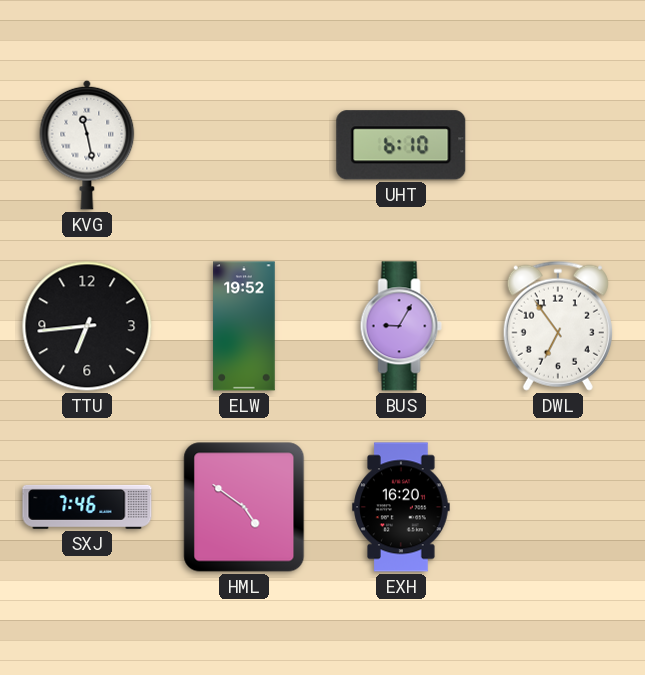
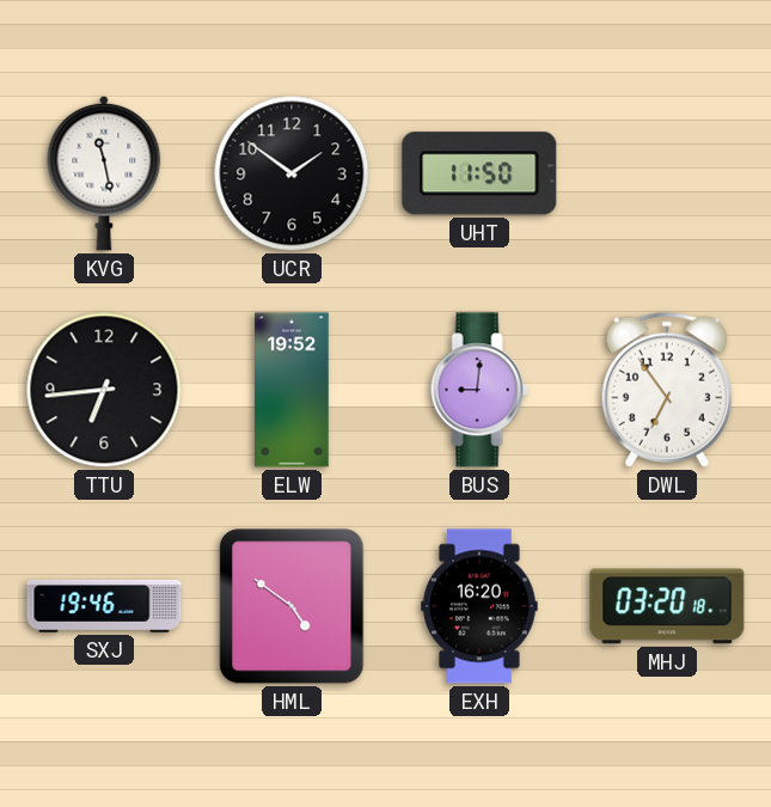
UCR: none -> 1:51
UHT: 6:10 -> 11:50
BUS: 9:05 -> 9:01
SXJ: 7:46 -> 19:46
MHJ: none -> 03:20
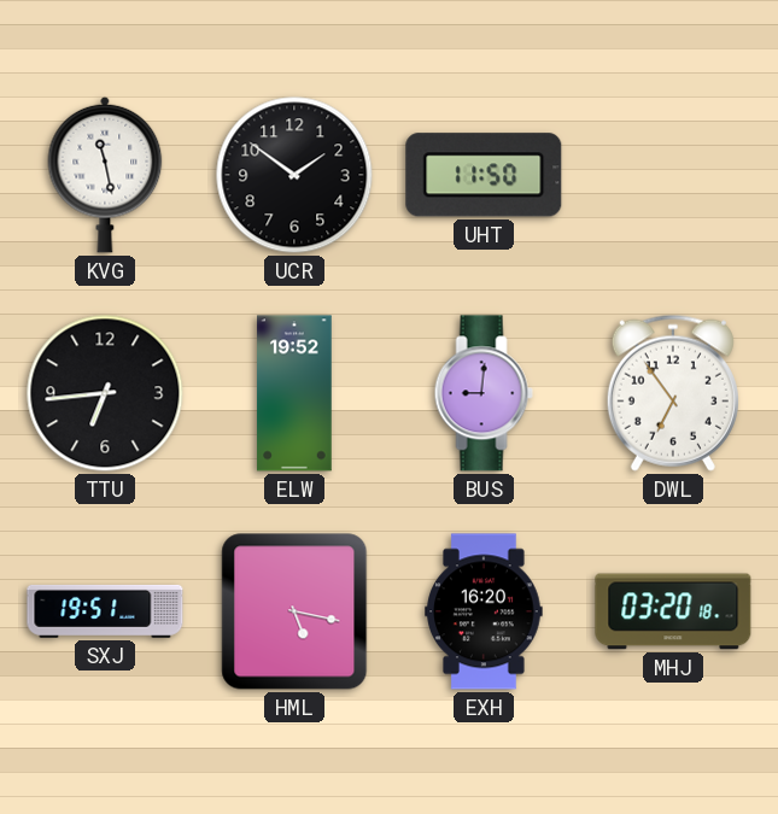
SXJ: 19:46 -> 19:51
HML: 4:51 -> 5:17
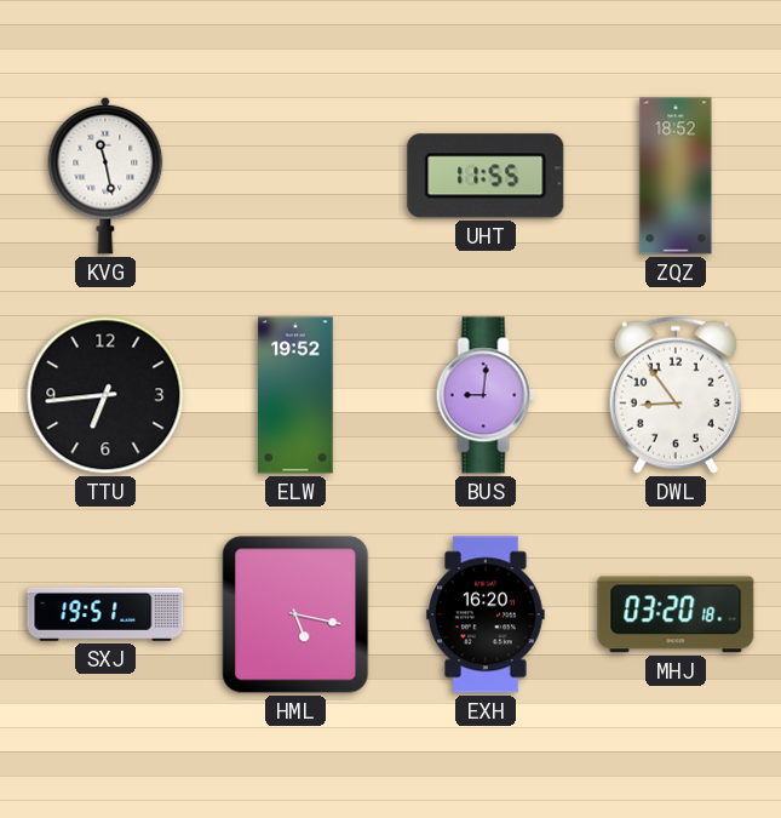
UCR: 1:51 -> none
UHT: 11:50 -> 11:55
ZQZ: none -> 18:52
DWL: 6:54 -> 8:54
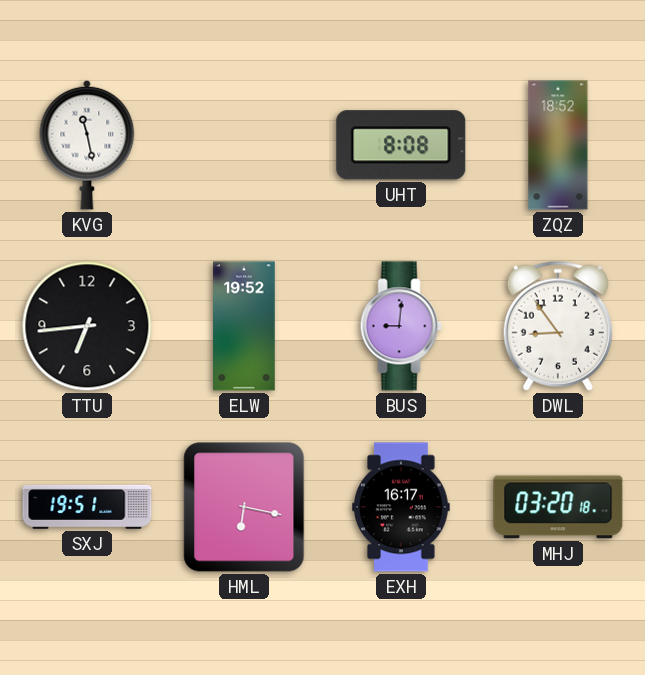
UHT: 11:55 -> 8:08
HML: 5:17 -> 6:17
EXH: 16:20 -> 16:17
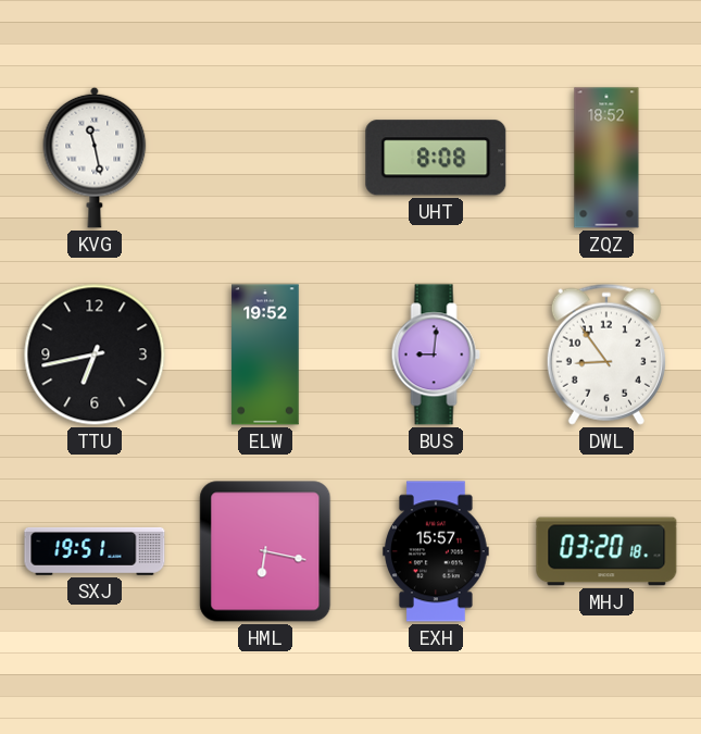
TTU: 6:44 -> 6:43
EXH: 16:17 -> 15:57
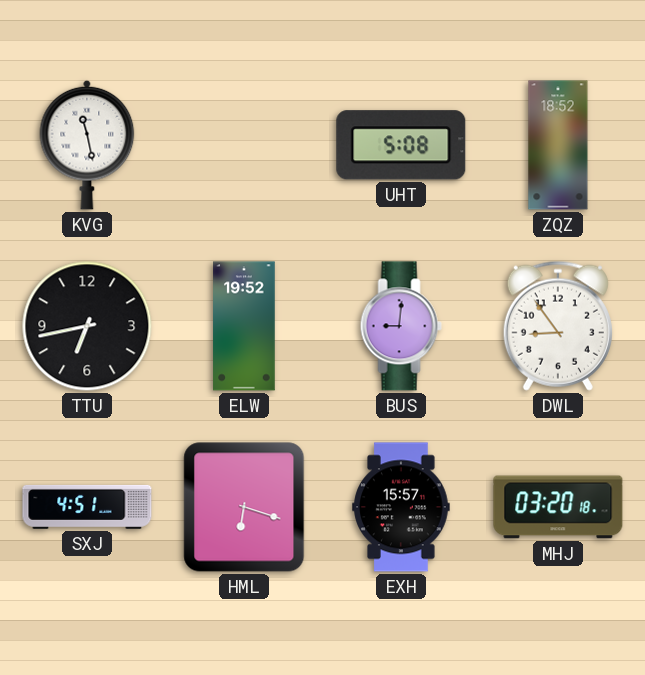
UHT: 8:08 -> 5:08
SXJ: 19:51 -> 4:51
HML: 6:17 -> 6:18
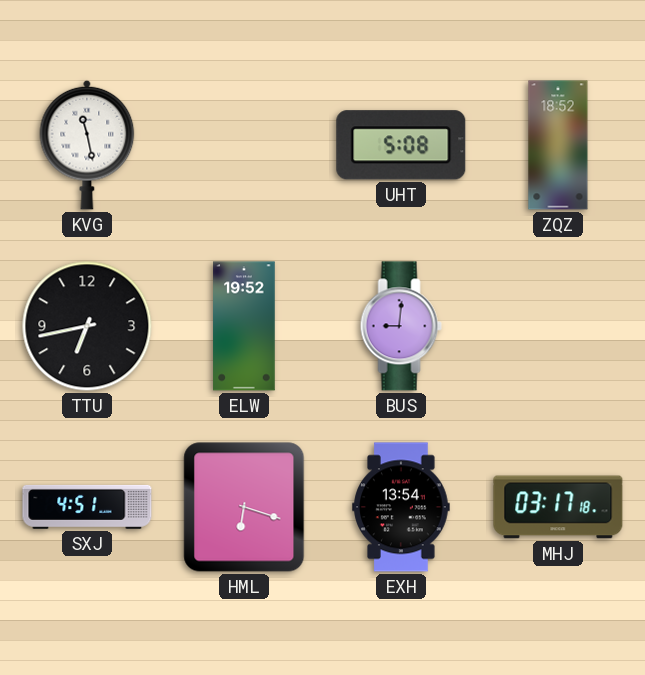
DWL: 8:54 -> none
EXH: 15:57 -> 13:54
MHJ: 03:20 -> 03:17
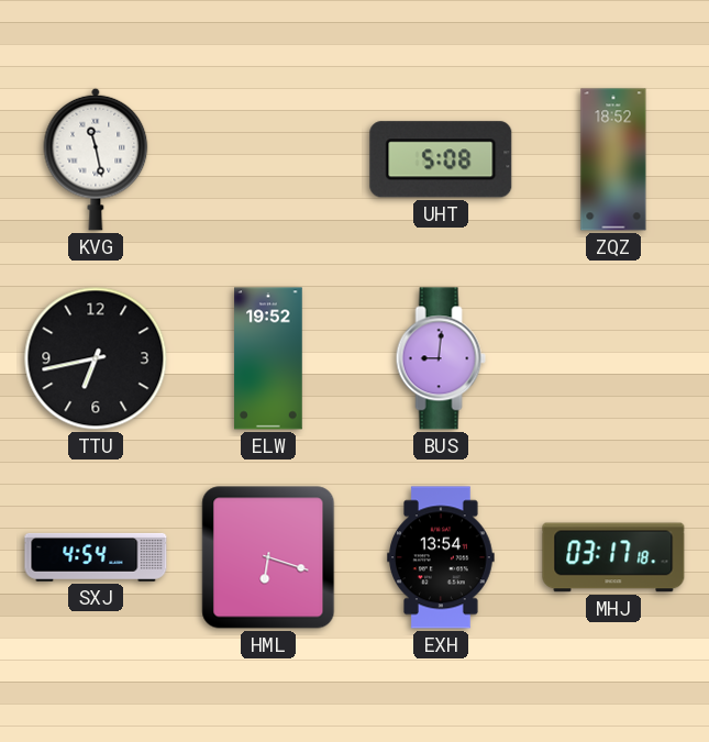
SXJ: 4:51 -> 4:54
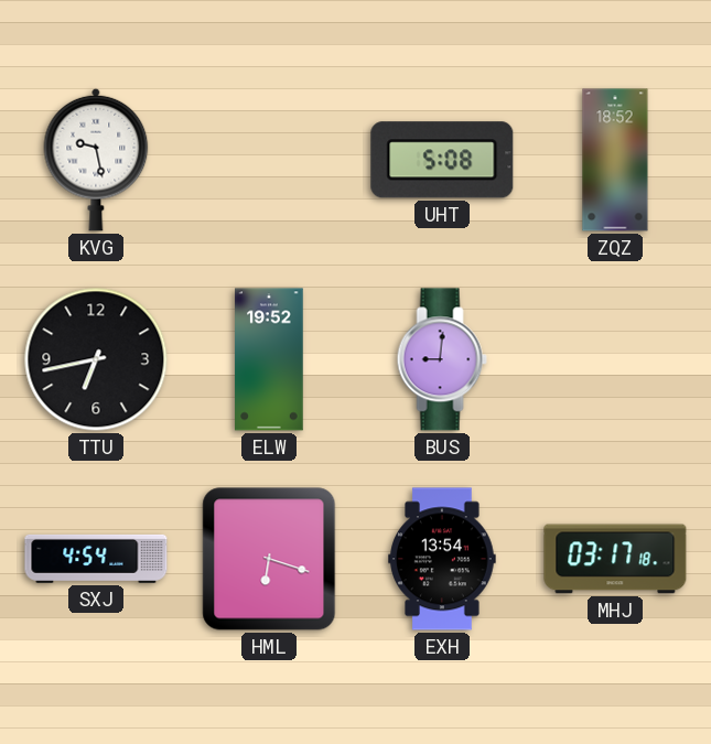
KVG: 11:28 -> 9:28
